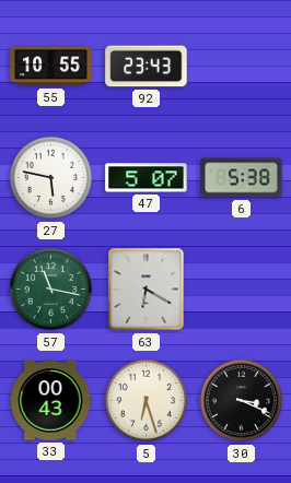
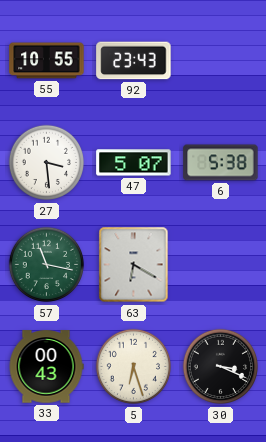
27: 5:47 -> 3:29
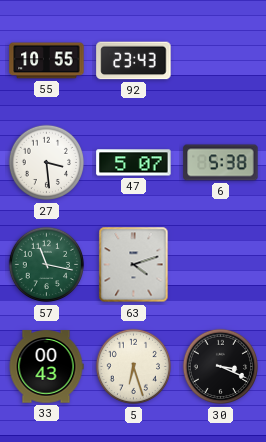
63: 6:20 -> 4:12
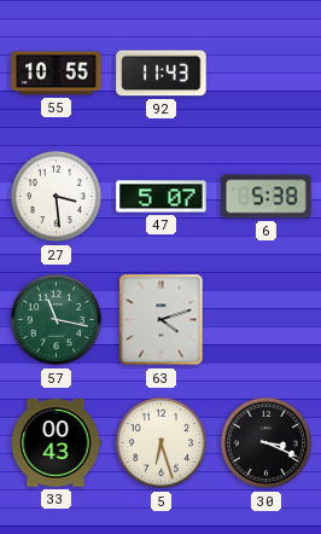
92: 23:43 -> 11:43
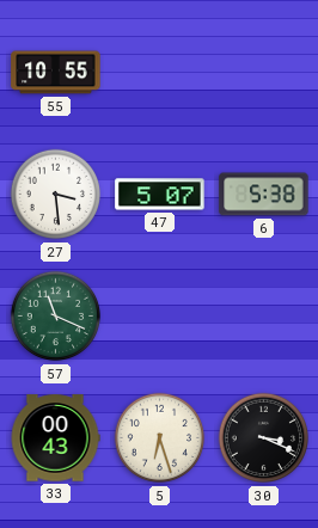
92: 11:43 -> none
57: 11:17 -> 11:19
63: 4:12 -> none
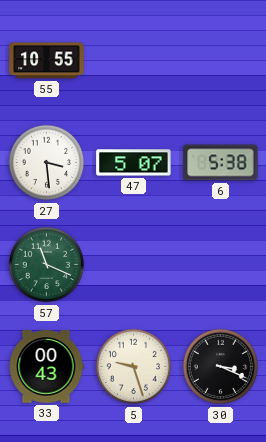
5: 6:27 -> 9:27
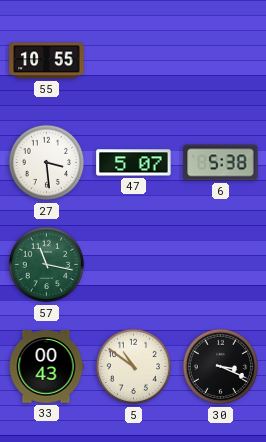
57: 11:19 -> 11:17
5: 9:27 -> 10:51
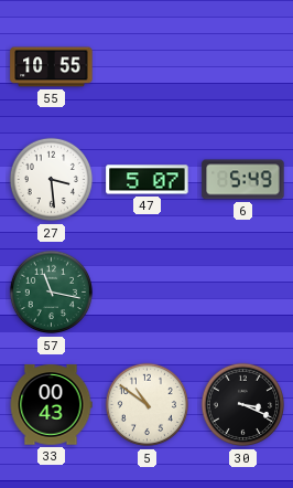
6: 5:38 -> 5:49
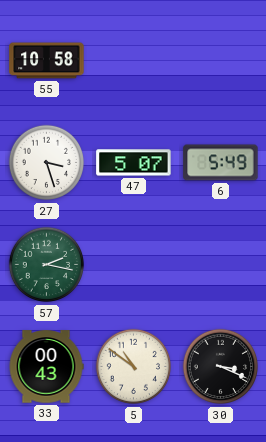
55: 10:55 -> 10:58
27: 3:29 -> 3:27
57: 11:17 -> 2:17
